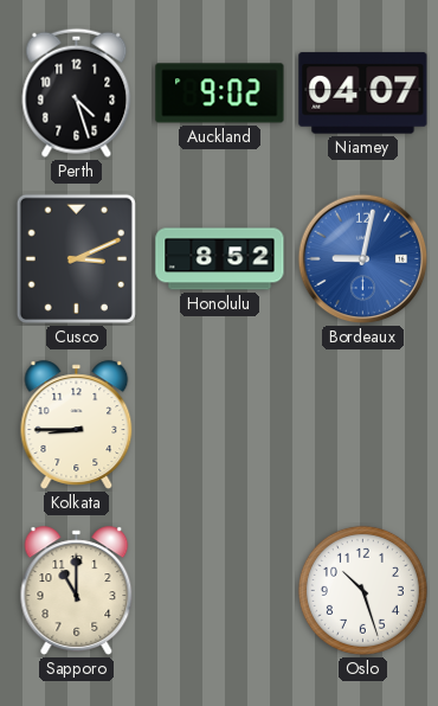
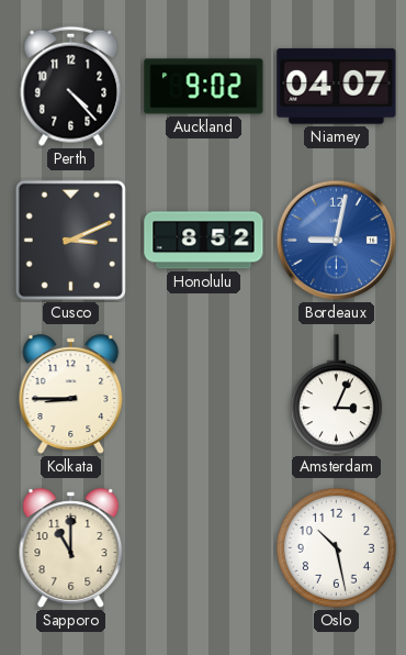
Perth: 4:27 -> 4:23
Amsterdam: none -> 3:04
Oslo: 10:27 -> 10:28
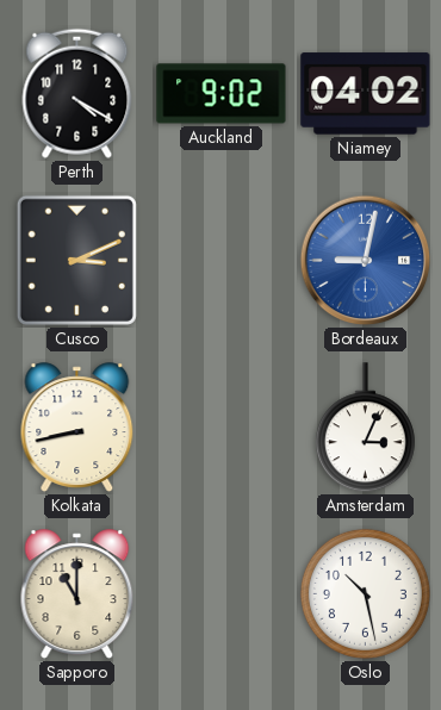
Perth: 4:23 -> 4:20
Niamey: 04:07 -> 04:02
Honolulu: 8:52 -> none
Kolkata: 8:45 -> 8:43
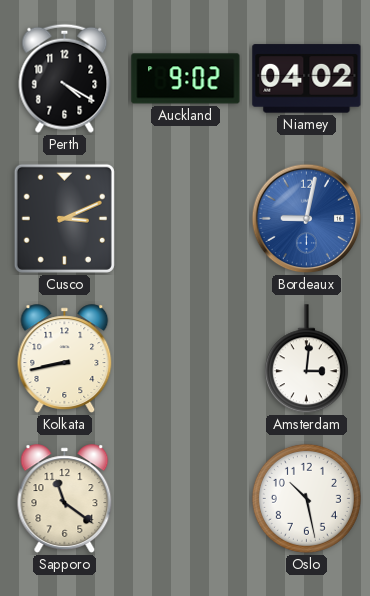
Amsterdam: 3:04 -> 3:01
Sapporo: 11:00 -> 11:21
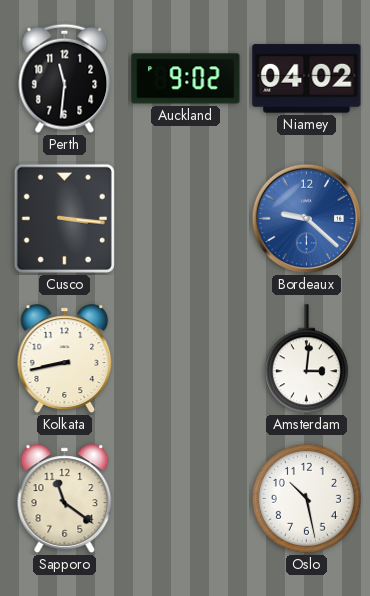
Perth: 4:20 -> 11:31
Cusco: 3:11 -> 3:16
Bordeaux: 9:02 -> 9:22
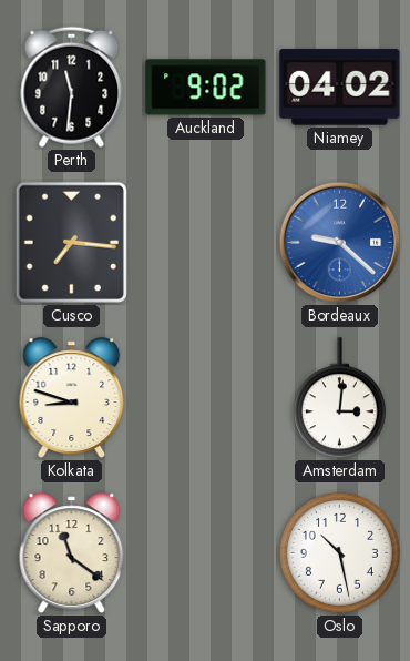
Cusco: 3:16 -> 7:16
Kolkata: 8:43 -> 8:48
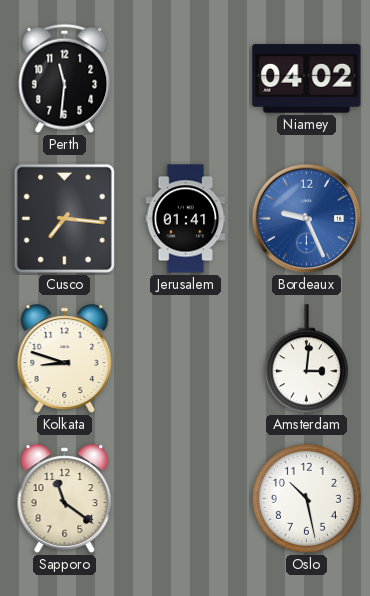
Auckland: 9:02 -> none
Jerusalem: none -> 01:41
Bordeaux: 9:22 -> 9:26
